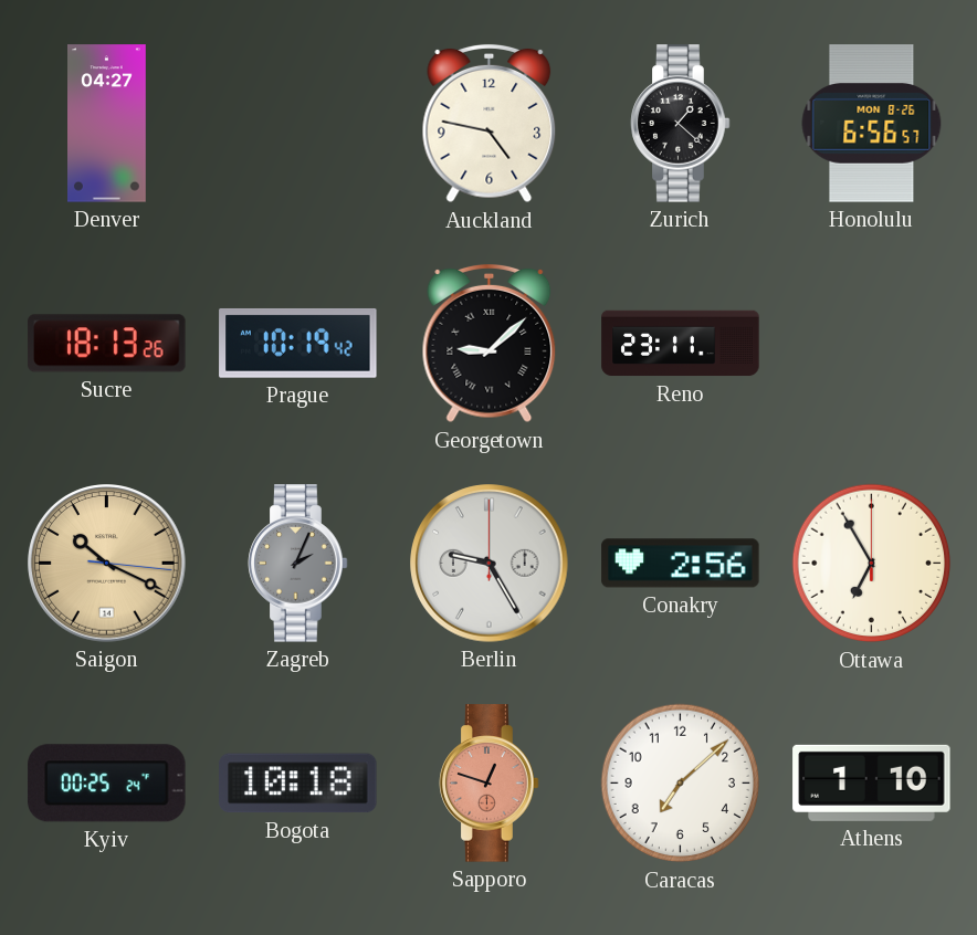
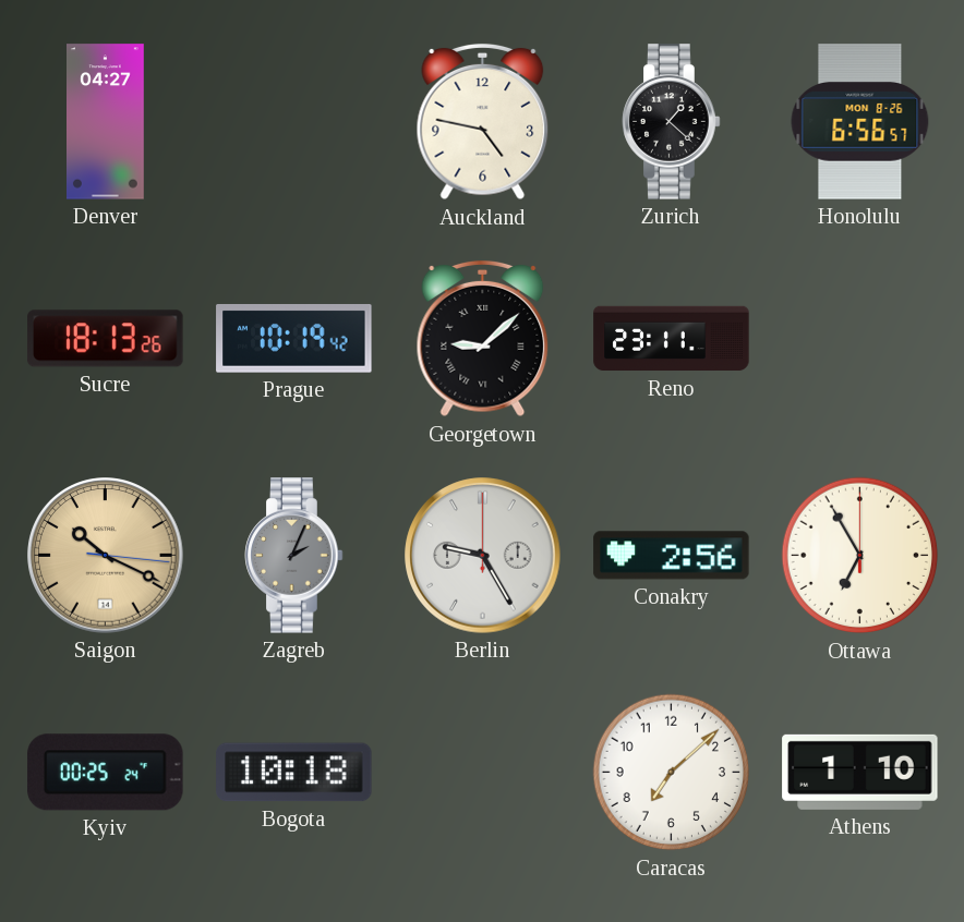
Sapporo: 12:48 -> none
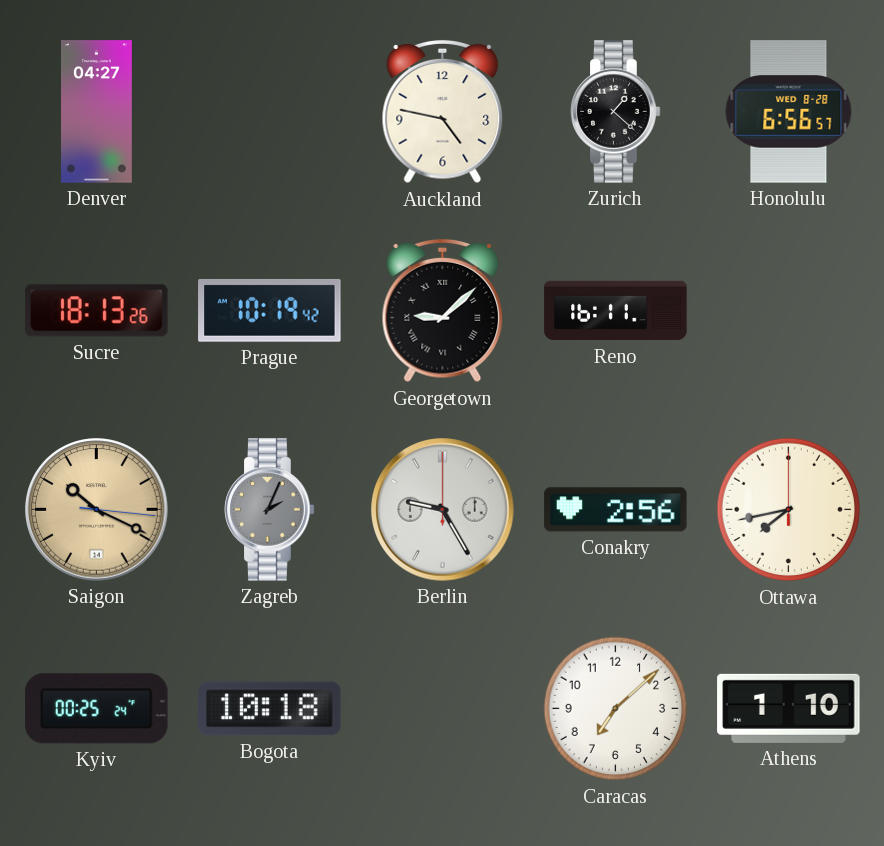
Honolulu date: MON 8-26 -> WED 8-28
Reno: 23:11 -> 16:11
Ottawa: 6:55 -> 7:43
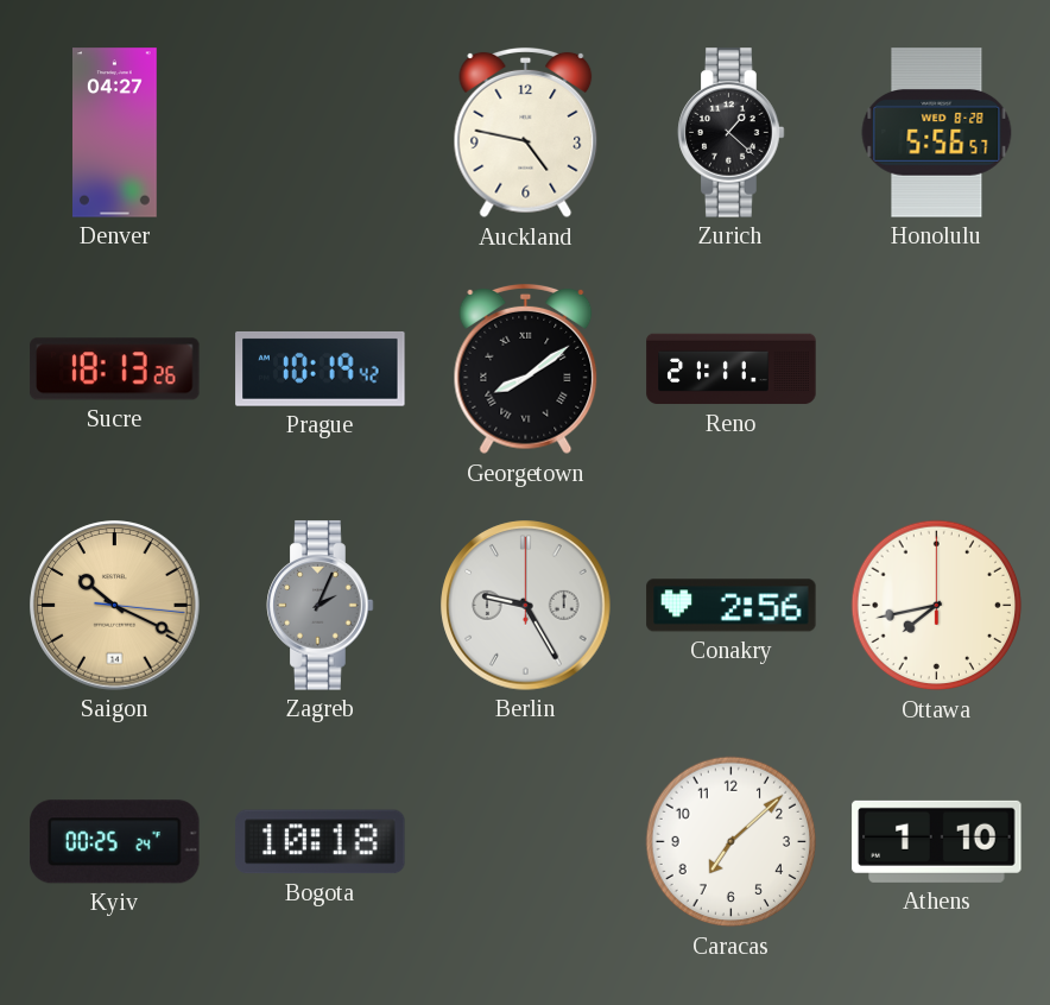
Honolulu: 6:56 -> 5:56
Georgetown: 9:08 -> 8:09
Reno: 16:11 -> 21:11
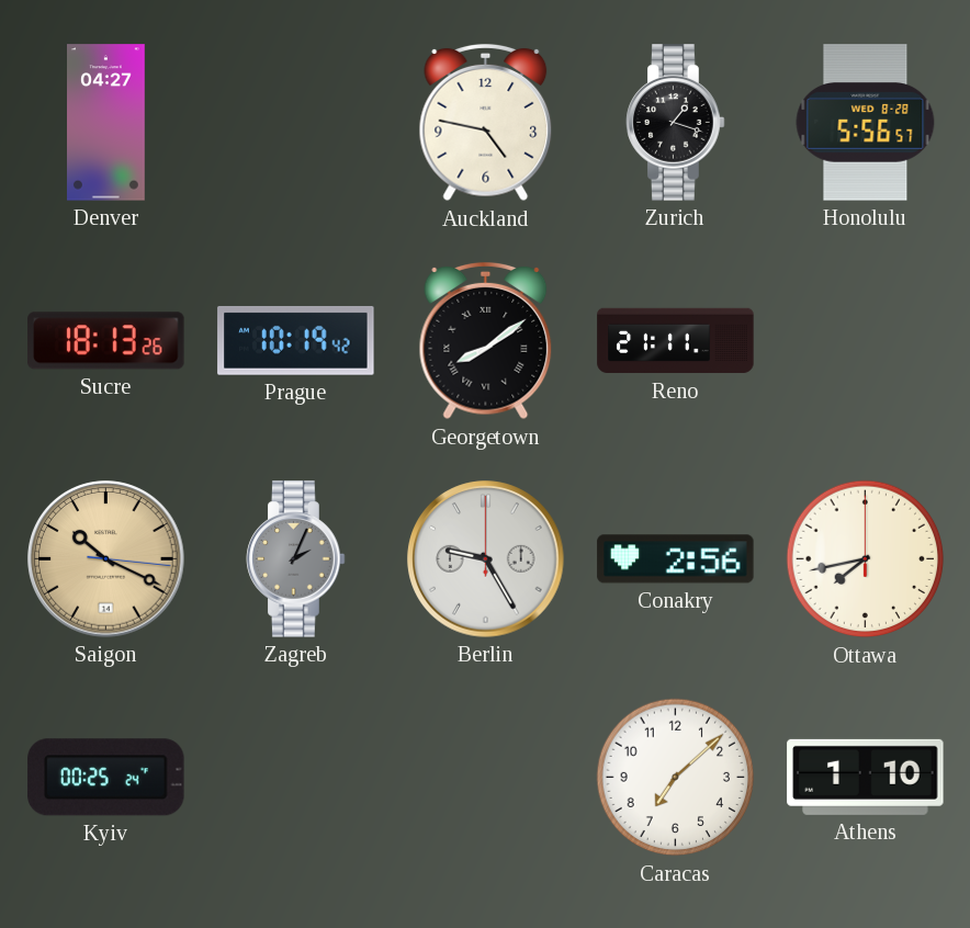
Zurich: 1:22 -> 1:18
Bogota: 10:18 -> none
